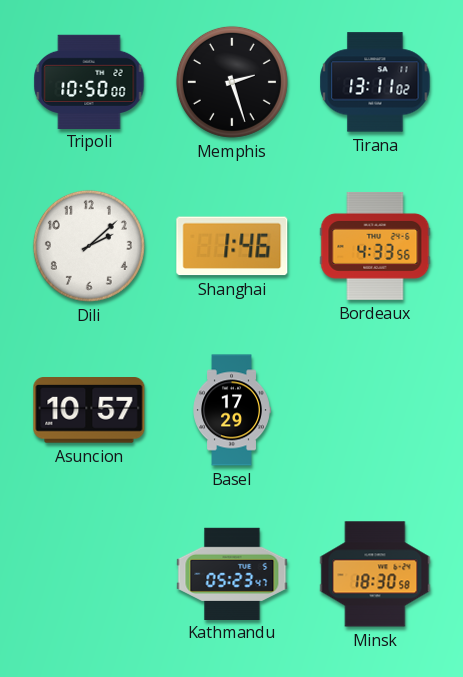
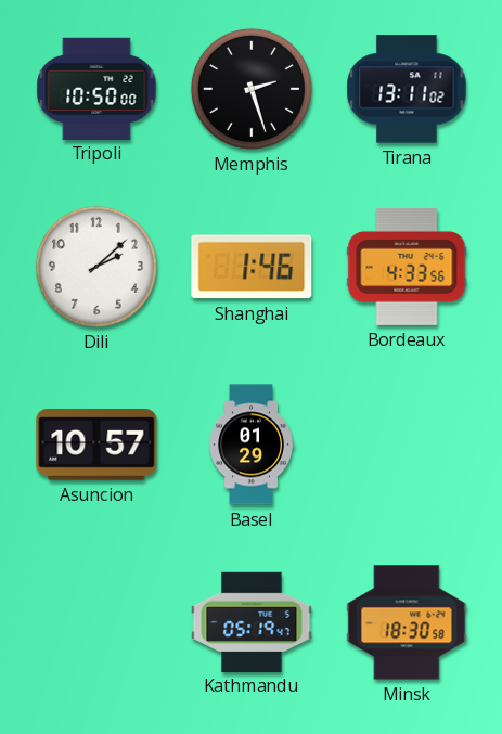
Basel: 17:29 -> 01:29
Kathmandu: 05:23 -> 05:19
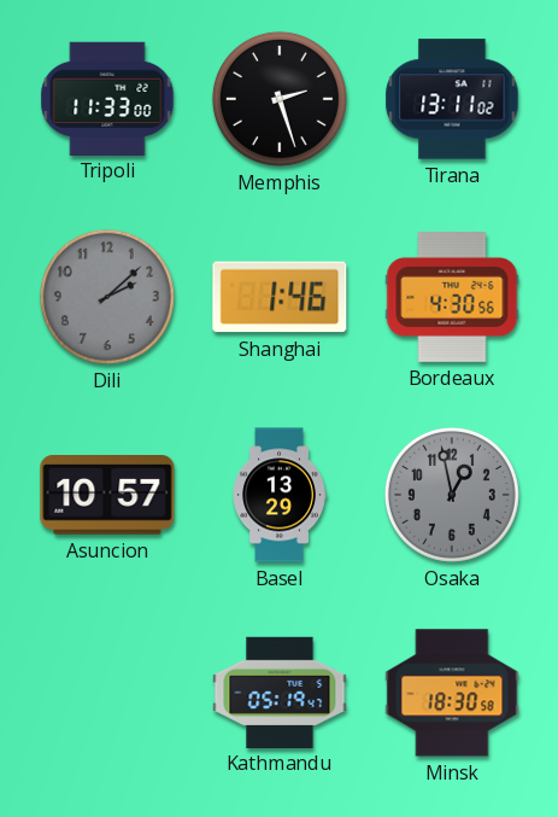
Tripoli: 10:50 -> 11:33
Dili dial: white -> grey
Bordeaux: 4:33 -> 4:30
Basel: 01:29 -> 13:29
Osaka: none -> 12:58
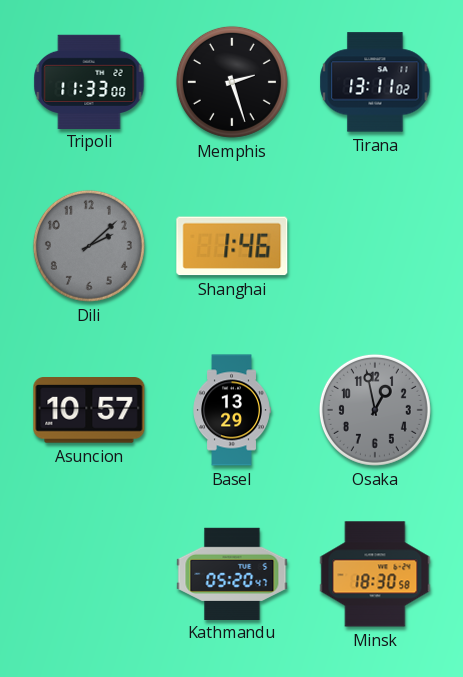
Bordeaux: 4:30 -> none
Kathmandu: 05:19 -> 05:20
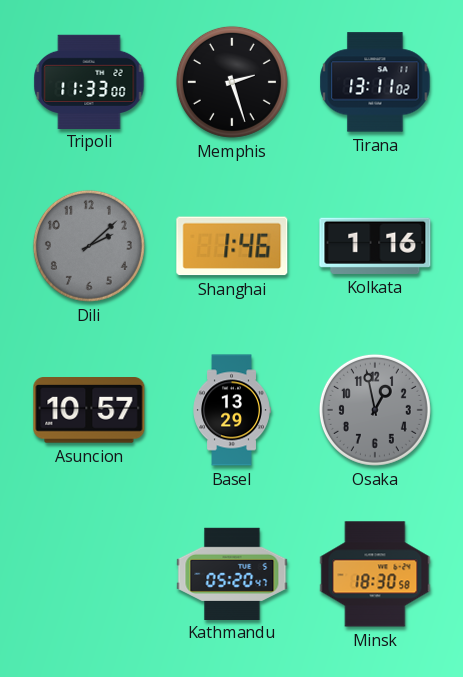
Kolkata: none -> 1:16
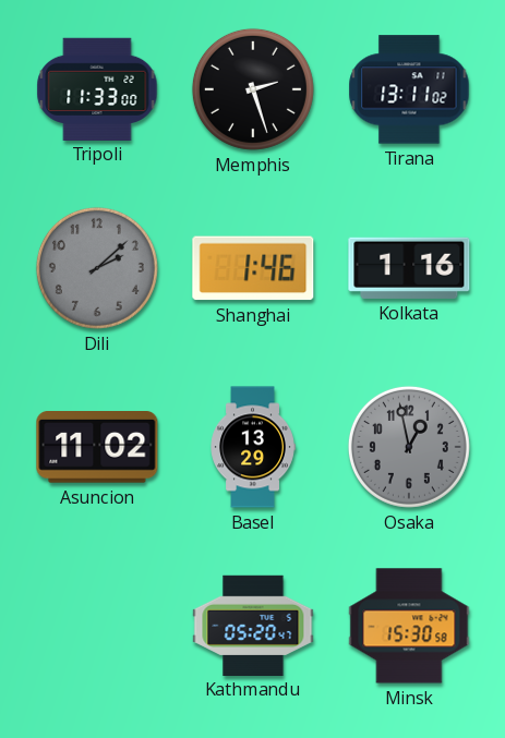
Asuncion: 10:57 -> 11:02
Minsk: 18:30 -> 15:30
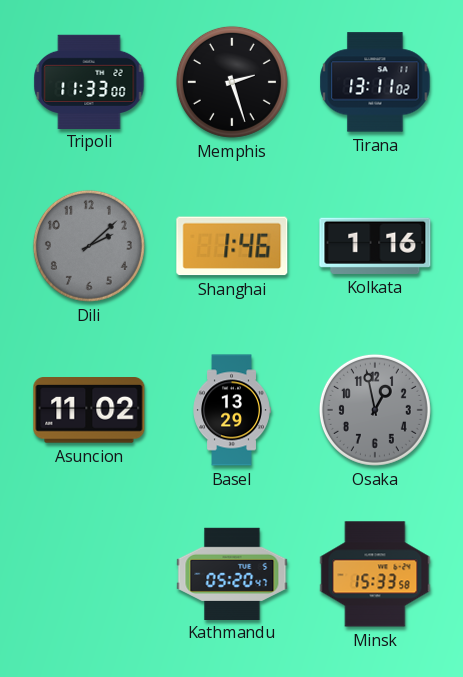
Minsk: 15:30 -> 15:33
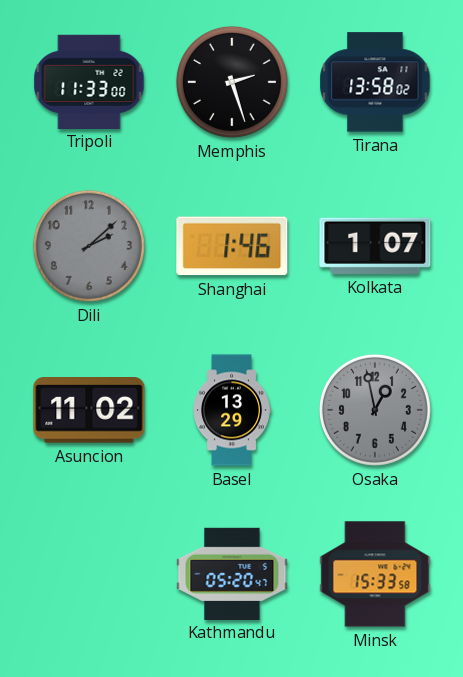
Tirana: 13:11 -> 13:58
Kolkata: 1:16 -> 1:07
